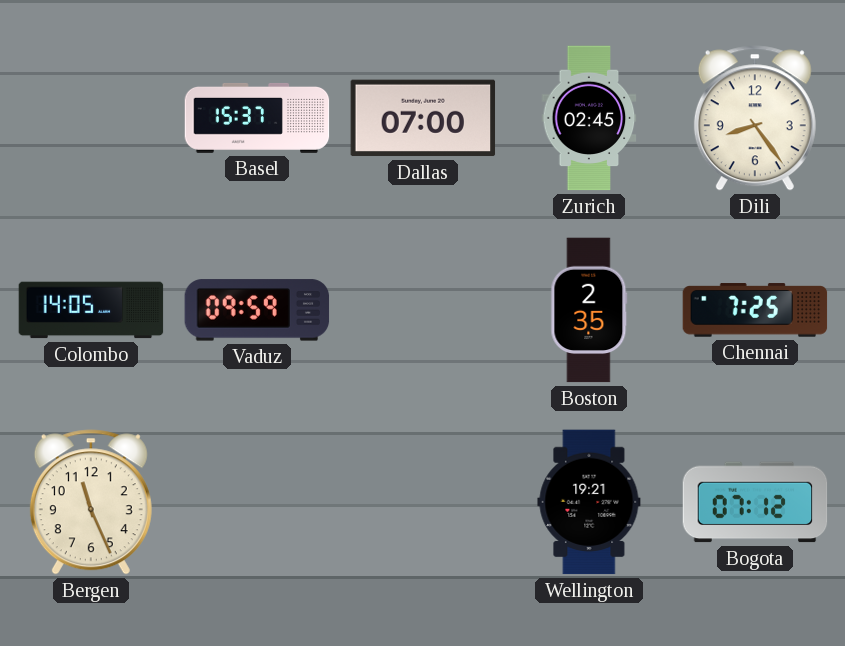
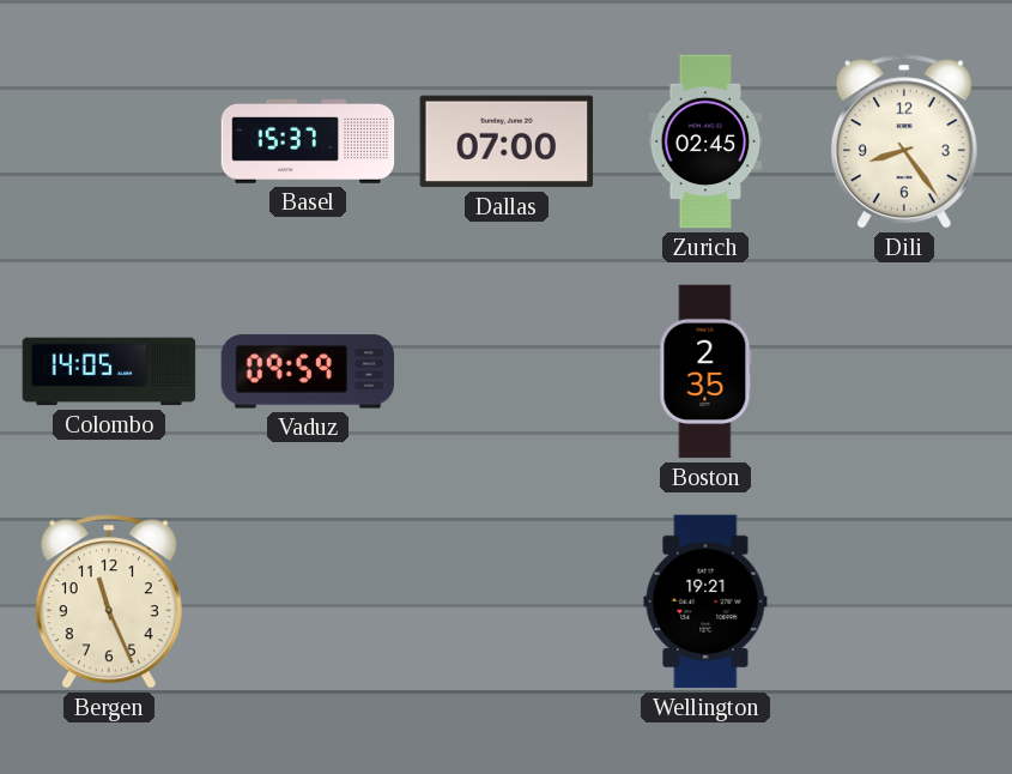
Chennai: 7:25 -> none
Bogota: 07:12 -> none
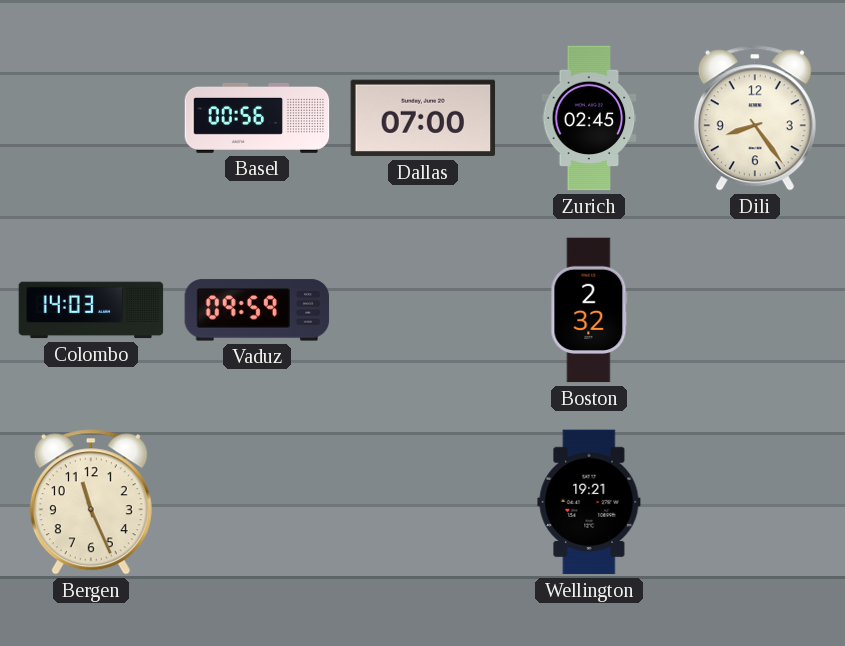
Basel: 15:37 -> 00:56
Colombo: 14:05 -> 14:03
Boston: 2:35 -> 2:32
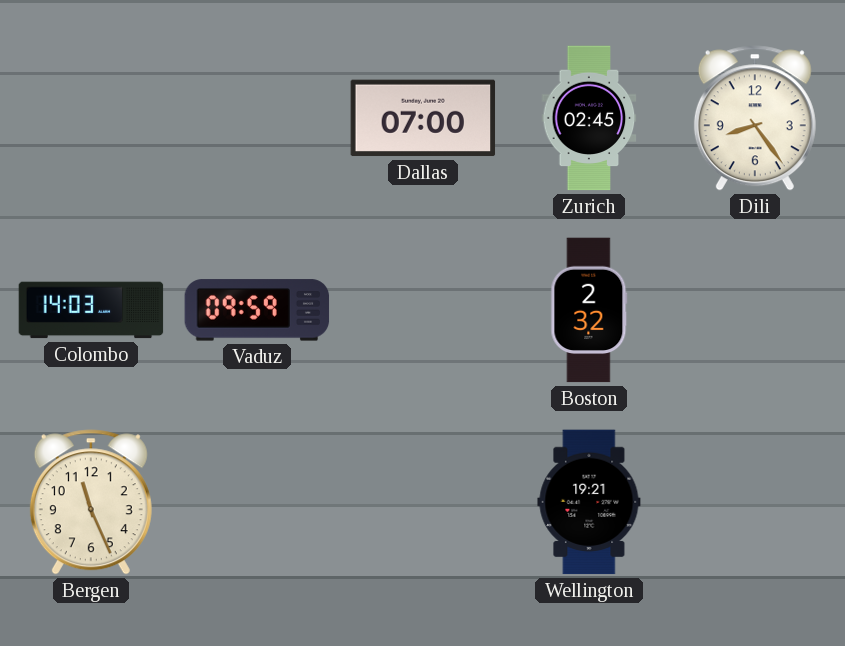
Basel: 00:56 -> none
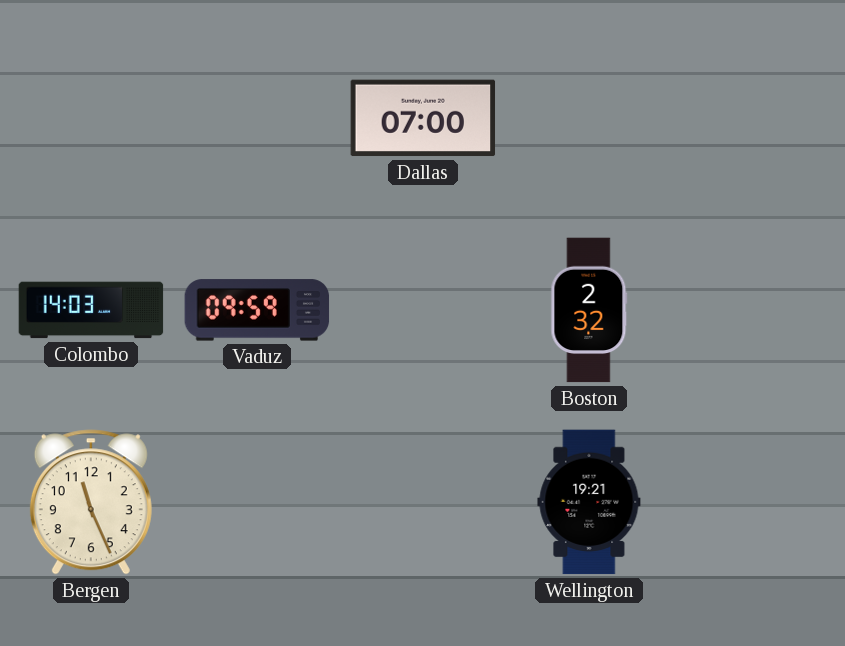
Zurich: 02:45 -> none
Dili: 8:24 -> none
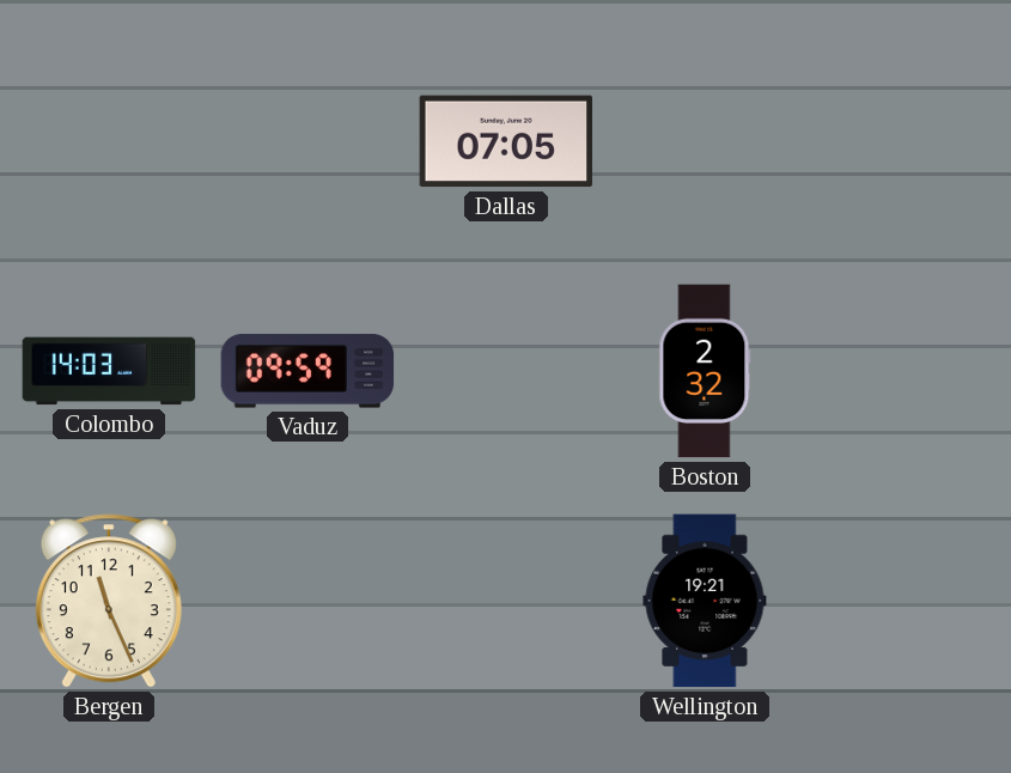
Dallas: 07:00 -> 07:05
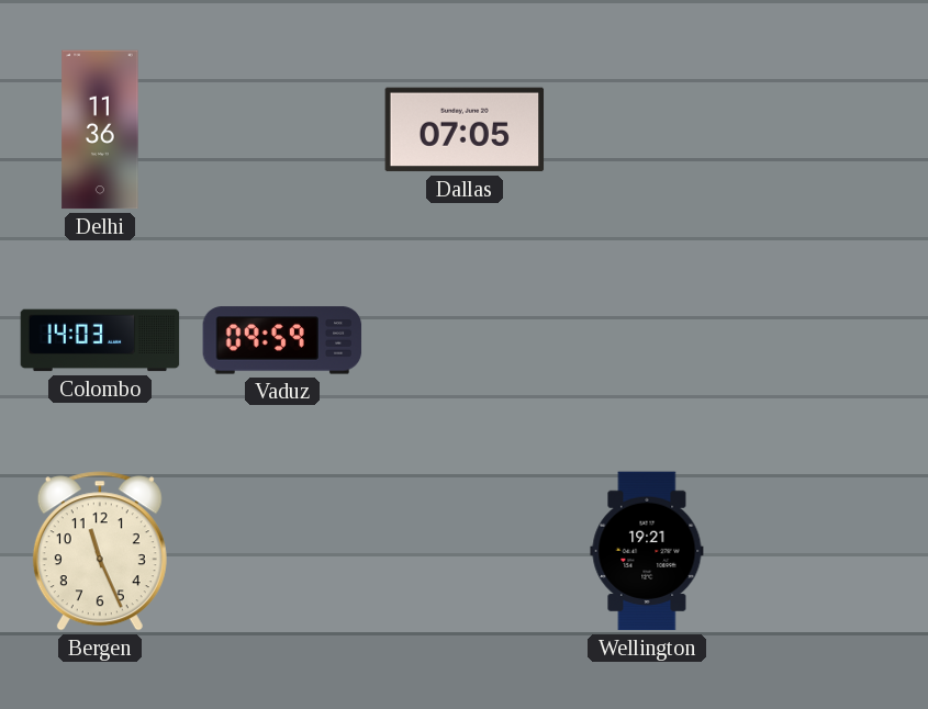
Delhi: none -> 11:36
Boston: 2:32 -> none
